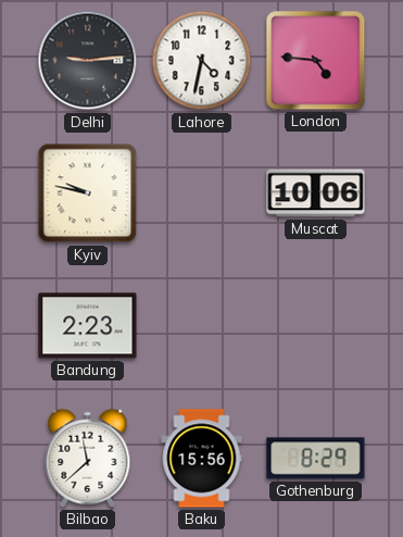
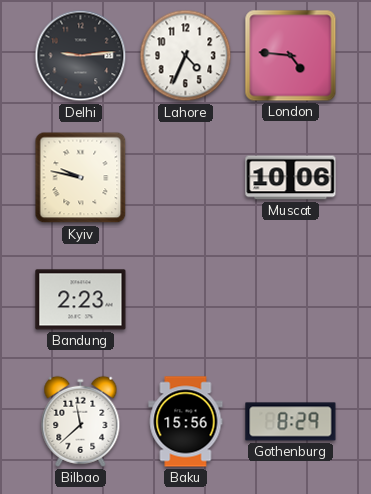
Lahore: 4:32 -> 4:34
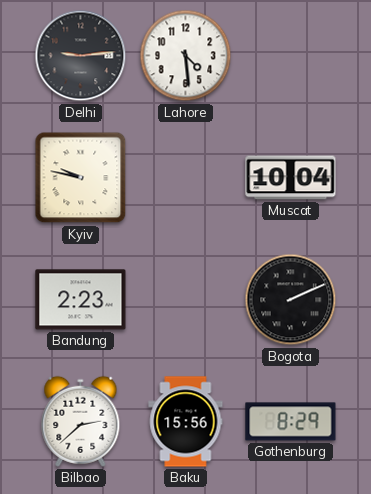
Lahore: 4:34 -> 4:29
London: 4:46 -> none
Muscat: 10:06 -> 10:04
Bogota: none -> 2:11
Bilbao: 11:38 -> 2:38
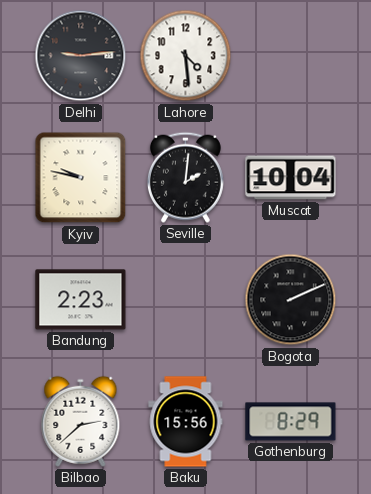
Seville: none -> 2:01
